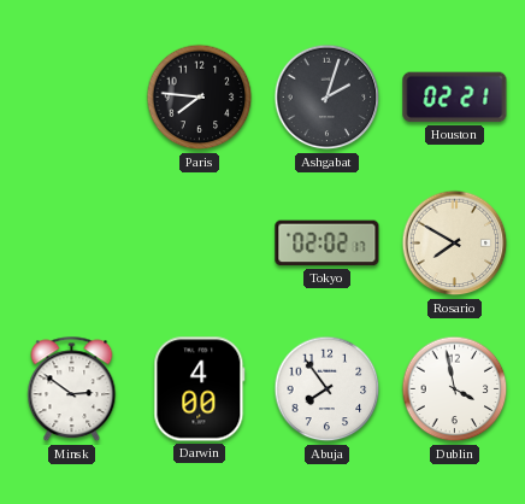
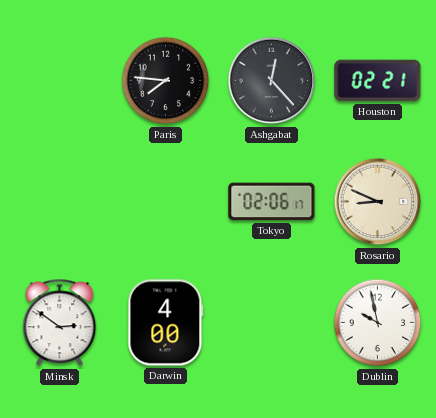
Ashgabat: 2:03 -> 12:23
Tokyo: 02:02 -> 02:06
Rosario: 7:50 -> 8:49
Abuja: 7:54 -> none
Dublin: 3:58 -> 9:58
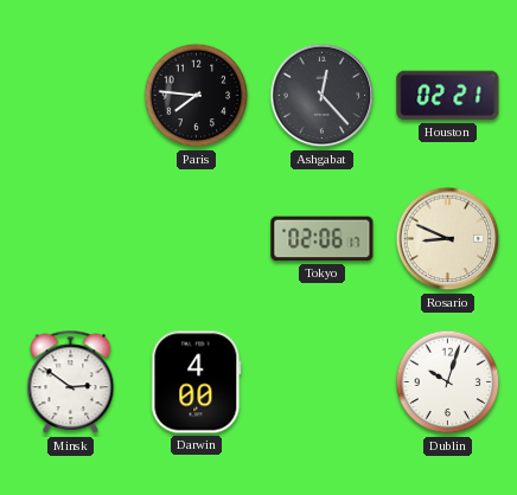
Dublin: 9:58 -> 10:03
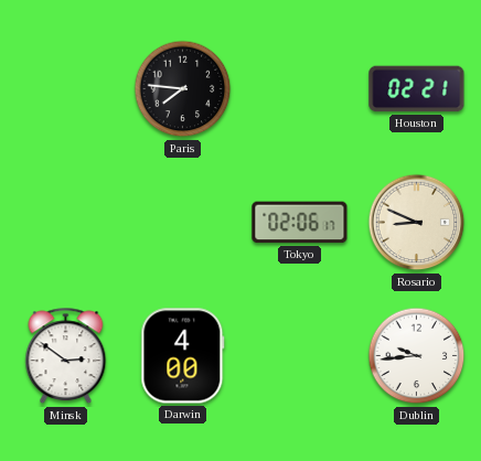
Ashgabat: 12:23 -> none
Dublin: 10:03 -> 9:44
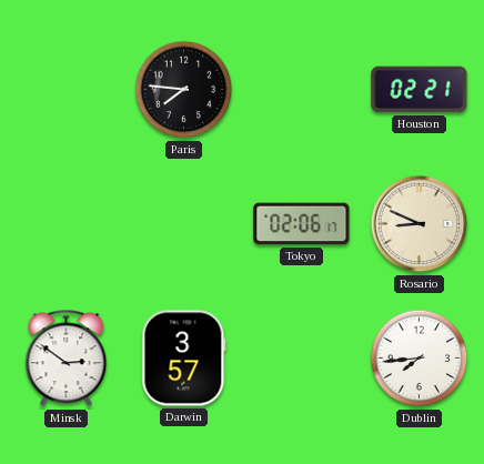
Darwin: 4:00 -> 3:57
Dublin: 9:44 -> 7:44
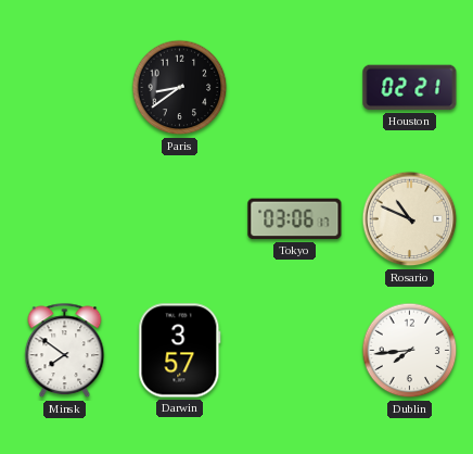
Paris: 7:46 -> 8:39
Tokyo: 02:06 -> 03:06
Rosario: 8:49 -> 10:49
Minsk: 2:51 -> 7:51
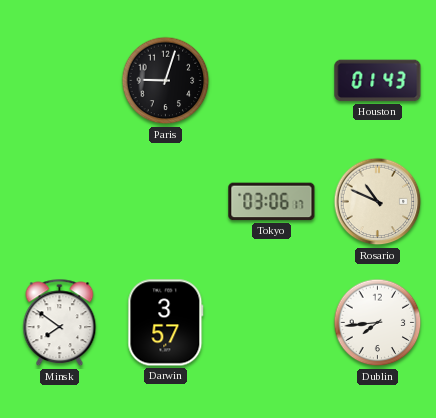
Paris: 8:39 -> 9:03
Houston: 02:21 -> 01:43
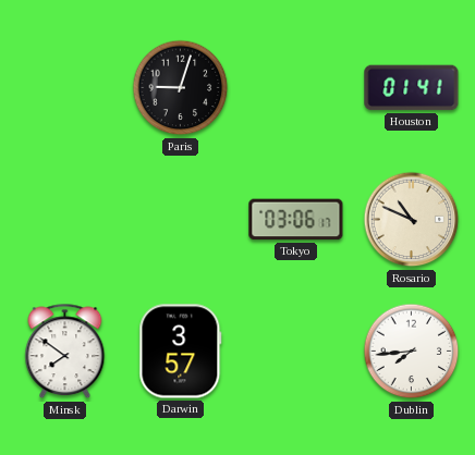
Houston: 01:43 -> 01:41
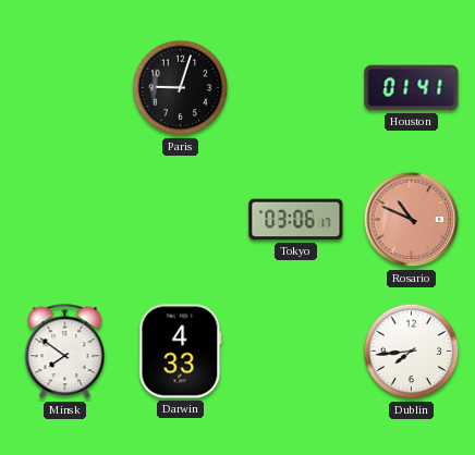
Rosario dial: cream -> salmon
Darwin: 3:57 -> 4:33
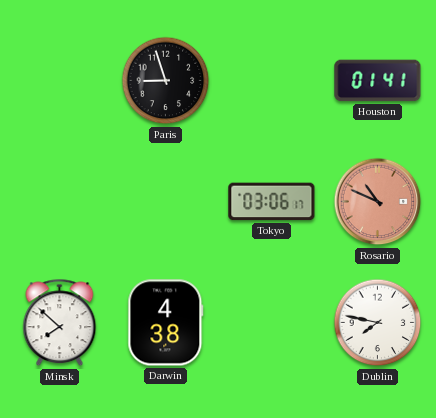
Paris: 9:03 -> 8:57
Minsk: 7:51 -> 7:52
Darwin: 4:33 -> 4:38
Dublin: 7:44 -> 7:47
